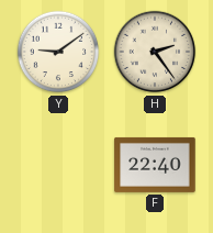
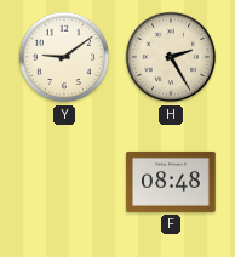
H: 2:24 -> 2:25
F: 22:40 -> 08:48
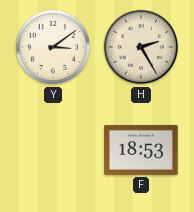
Y: 9:09 -> 3:09
F: 08:48 -> 18:53
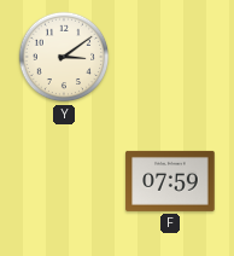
H: 2:25 -> none
F: 18:53 -> 07:59
